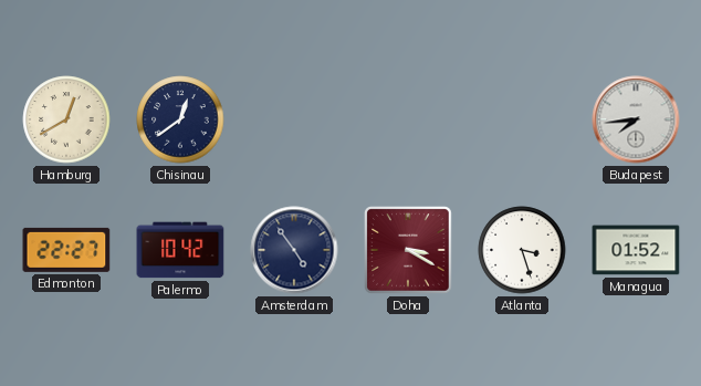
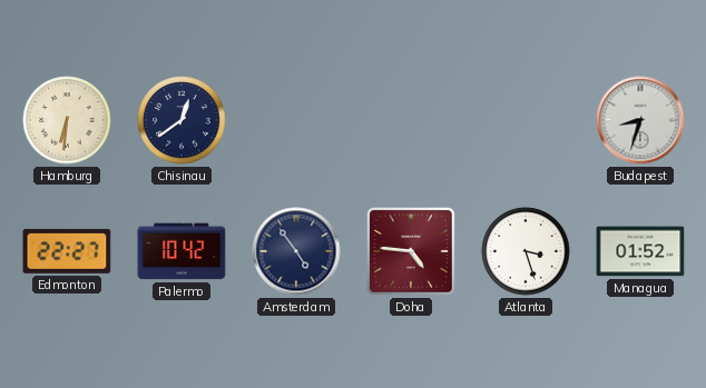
Hamburg: 12:40 -> 6:31
Budapest: 7:44 -> 8:33
Doha: 3:20 -> 4:46
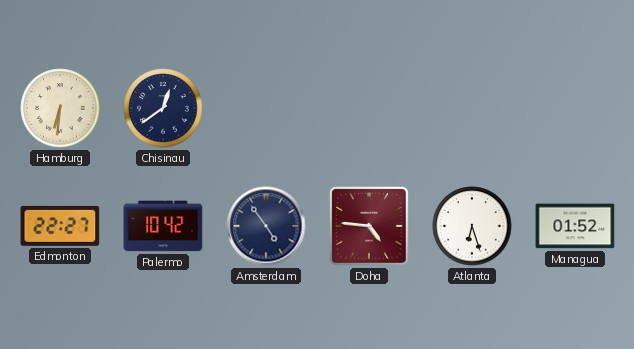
Budapest: 8:33 -> none
Atlanta: 3:27 -> 6:27
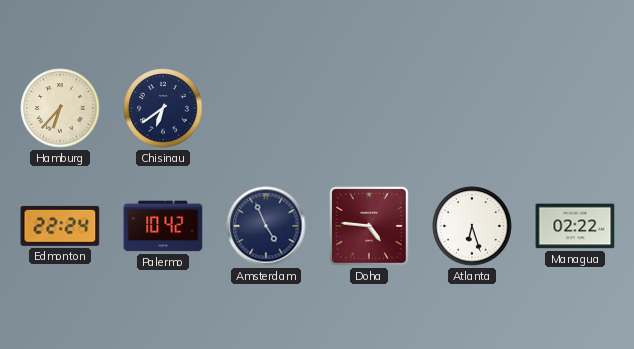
Hamburg: 6:31 -> 6:37
Chisinau: 12:39 -> 6:39
Edmonton: 22:27 -> 22:24
Amsterdam: 4:54 -> 4:56
Managua: 01:52 -> 02:22
